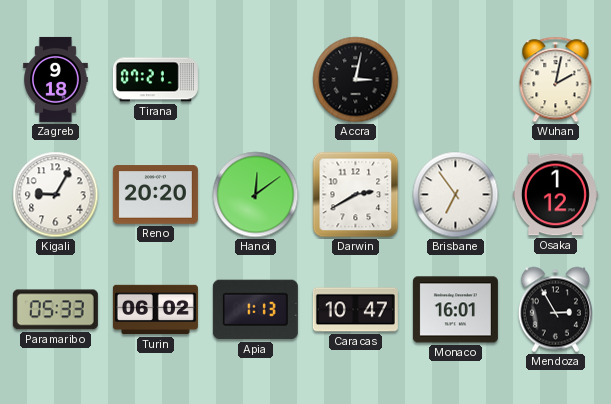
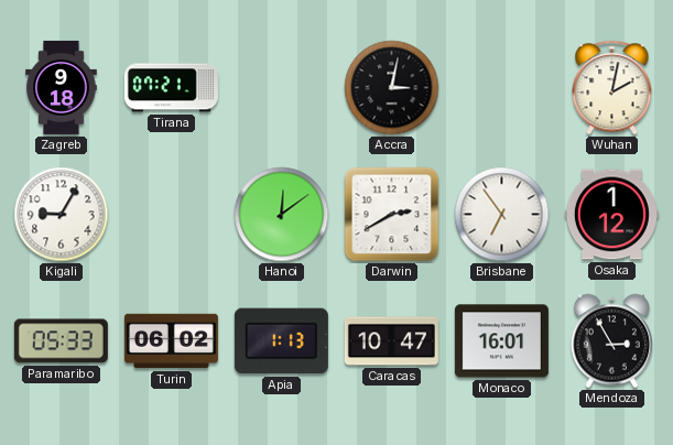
Reno: 20:20 -> none
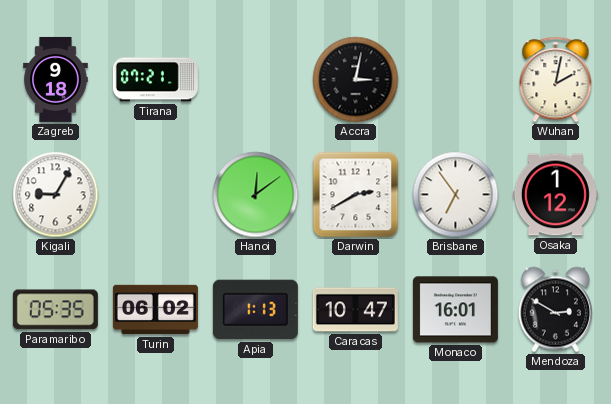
Paramaribo: 05:33 -> 05:35
Mendoza: 2:55 -> 2:50
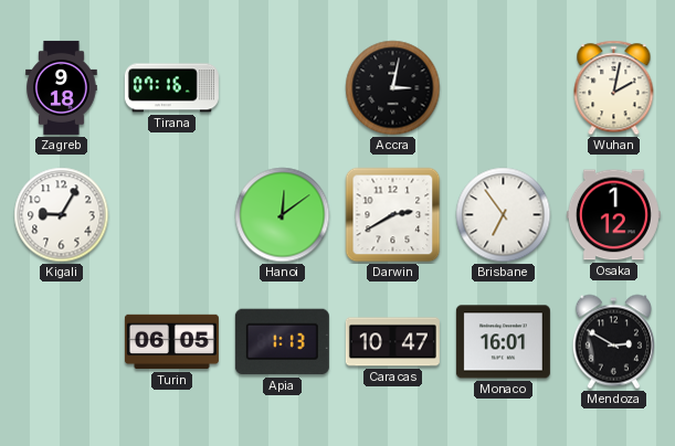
Tirana: 07:21 -> 07:16
Paramaribo: 05:35 -> none
Turin: 06:02 -> 06:05
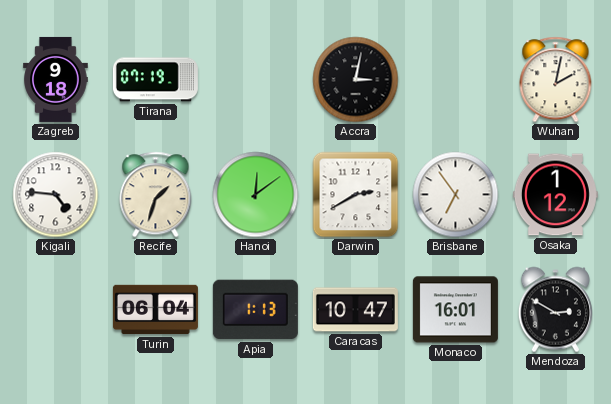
Tirana: 07:16 -> 07:19
Kigali: 9:05 -> 4:46
Recife: none -> 1:33
Turin: 06:05 -> 06:04
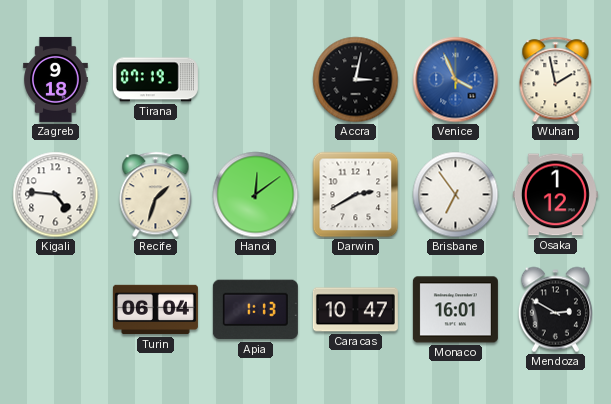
Venice: none -> 3:56
Wuhan: 2:02 -> 1:58
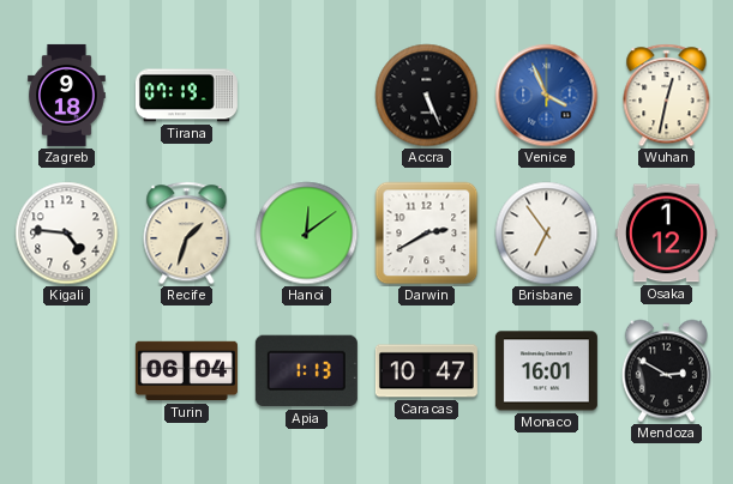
Accra: 3:02 -> 5:26
Wuhan: 1:58 -> 12:32
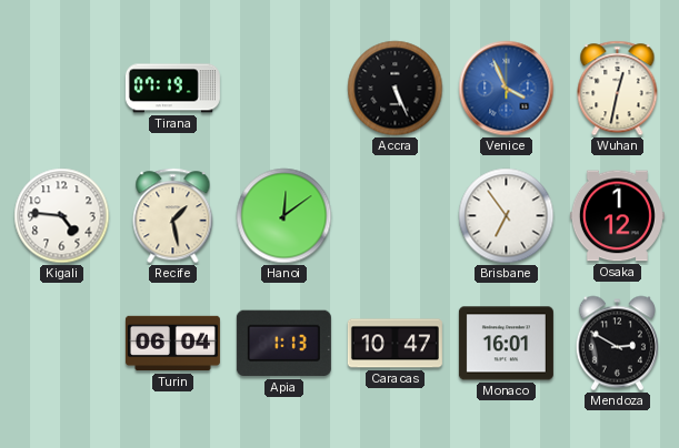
Zagreb: 9:18 -> none
Recife: 1:33 -> 1:28
Darwin: 2:40 -> none
